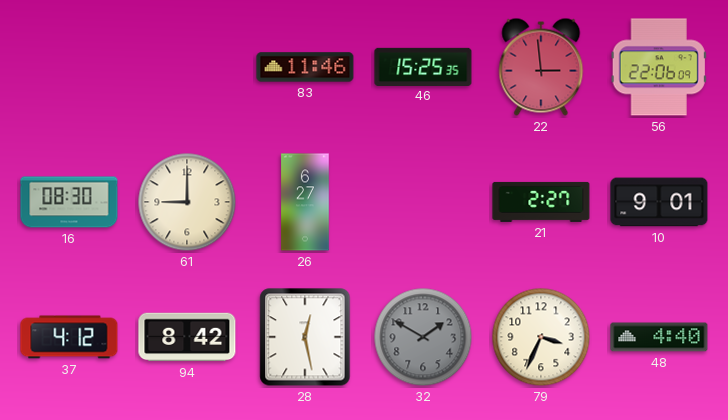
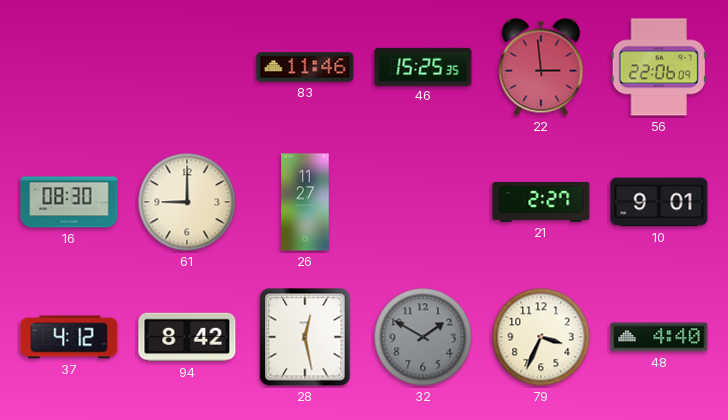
26: 6:27 -> 11:27
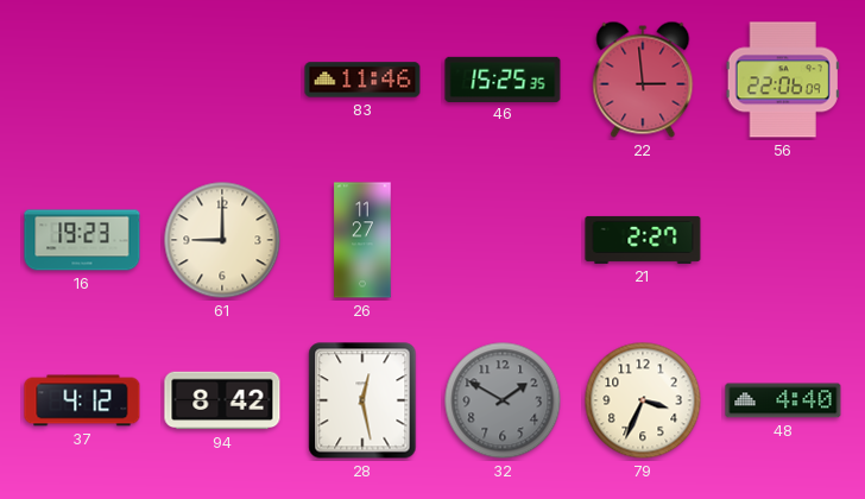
16: 08:30 -> 19:23
10: 9:01 -> none
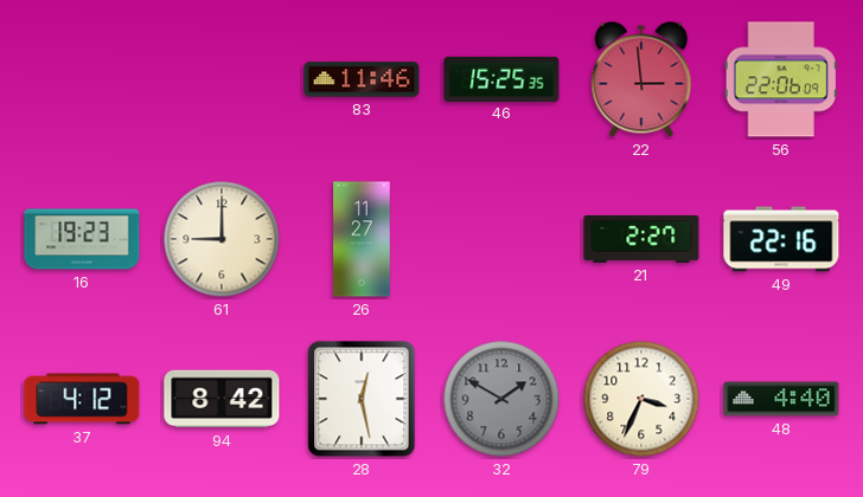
49: none -> 22:16
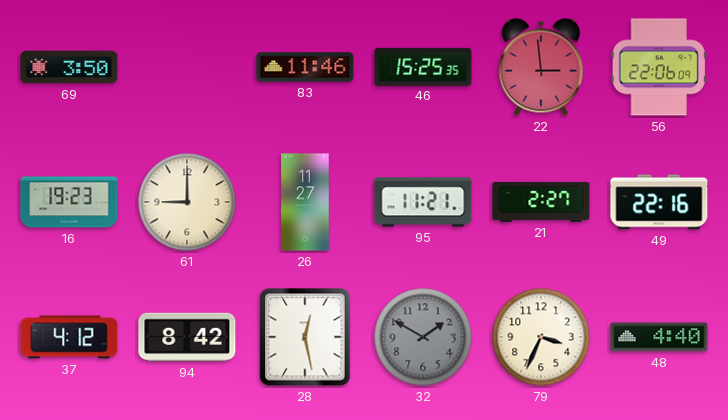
69: none -> 3:50
95: none -> 11:21
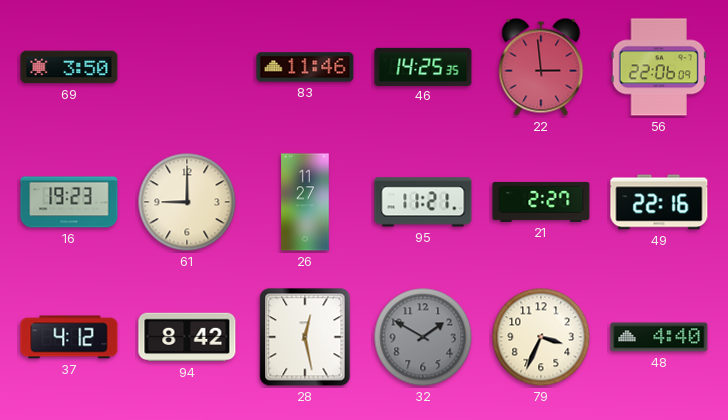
46: 15:25 -> 14:25
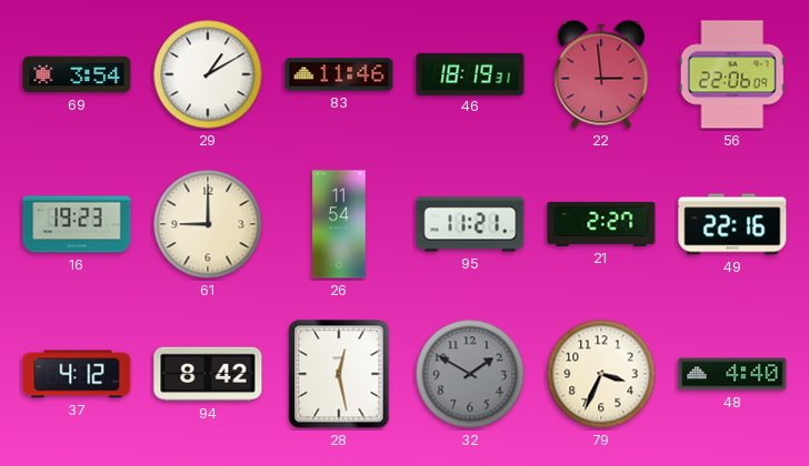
69: 3:50 -> 3:54
29: none -> 1:10
46: 14:25 -> 18:19
26: 11:27 -> 11:54
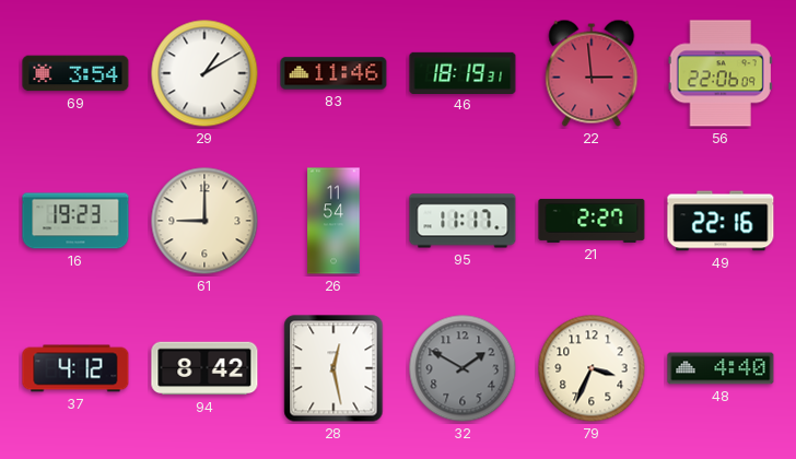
95: 11:21 -> 11:17
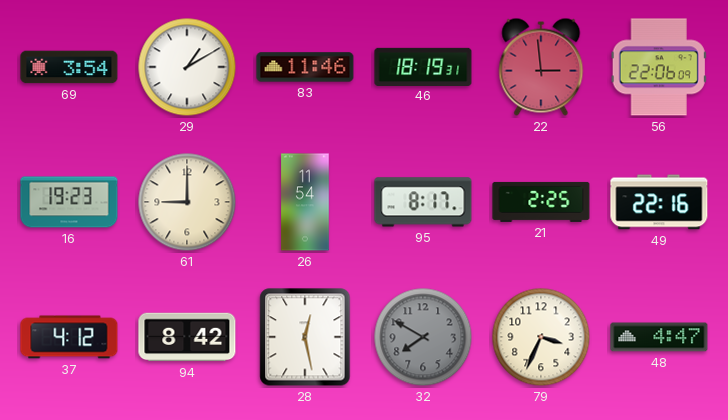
95: 11:17 -> 8:17
21: 2:27 -> 2:25
32: 1:50 -> 7:50
48: 4:40 -> 4:47
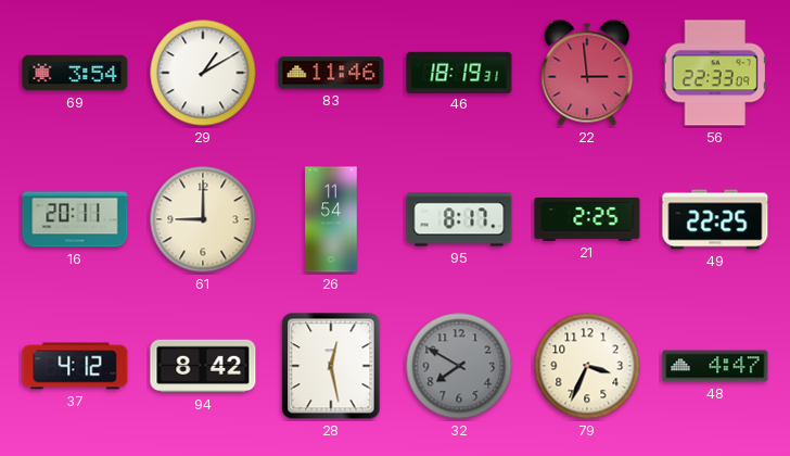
56: 22:06 -> 22:33
16: 19:23 -> 20:11
49: 22:16 -> 22:25
